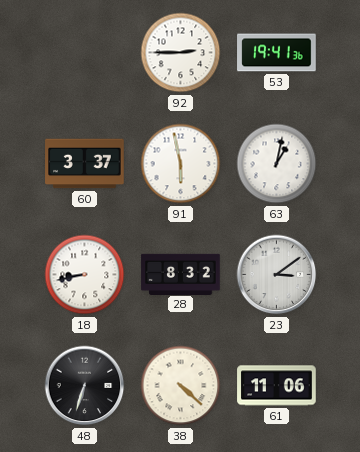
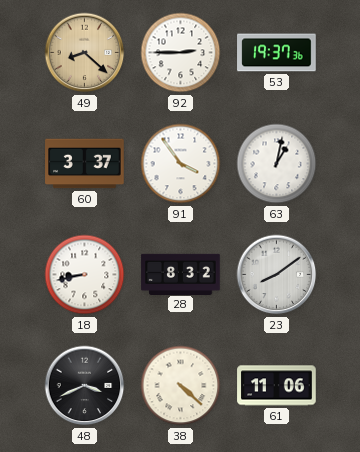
49: none -> 8:22
53: 19:41 -> 19:37
91: 5:58 -> 3:54
23: 3:09 -> 8:09
48: 6:33 -> 3:41
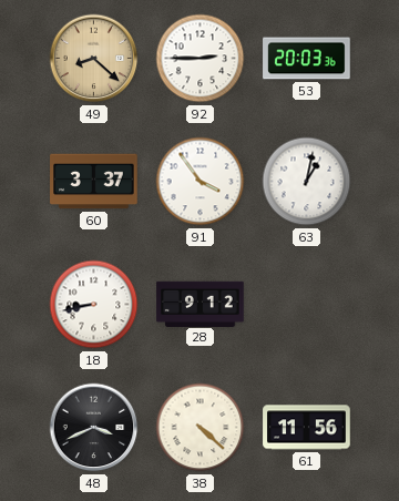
53: 19:37 -> 20:03
28: 8:32 -> 9:12
23: 8:09 -> none
61: 11:06 -> 11:56
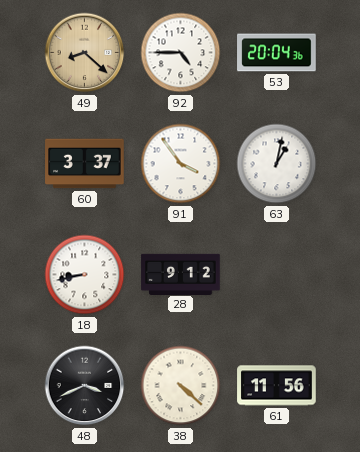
92: 2:45 -> 4:45
53: 20:03 -> 20:04
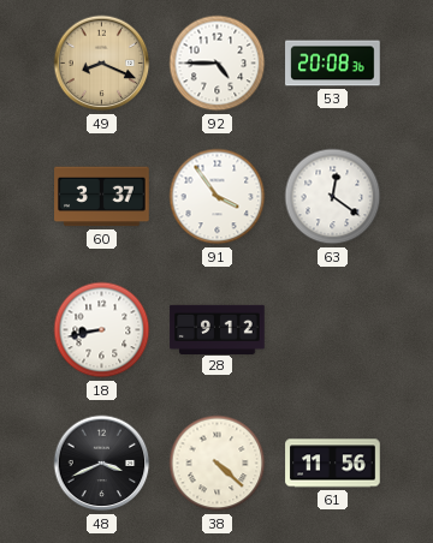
49: 8:22 -> 8:19
53: 20:04 -> 20:08
63: 1:02 -> 12:21
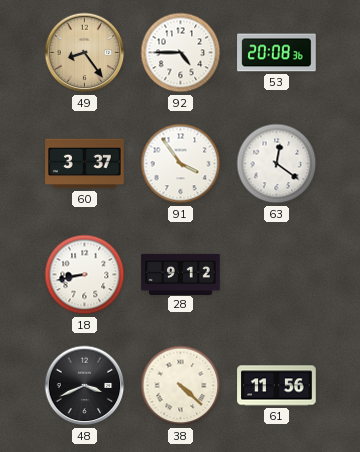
49: 8:19 -> 8:24
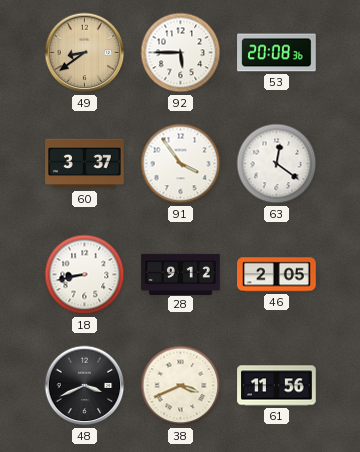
49: 8:24 -> 8:39
92: 4:45 -> 5:45
46: none -> 2:05
38: 4:22 -> 3:41
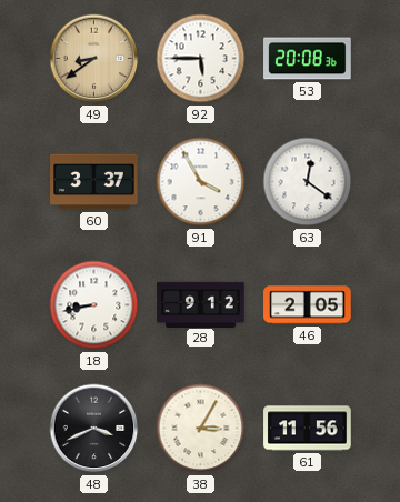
91: 3:54 -> 3:55
38: 3:41 -> 3:05
